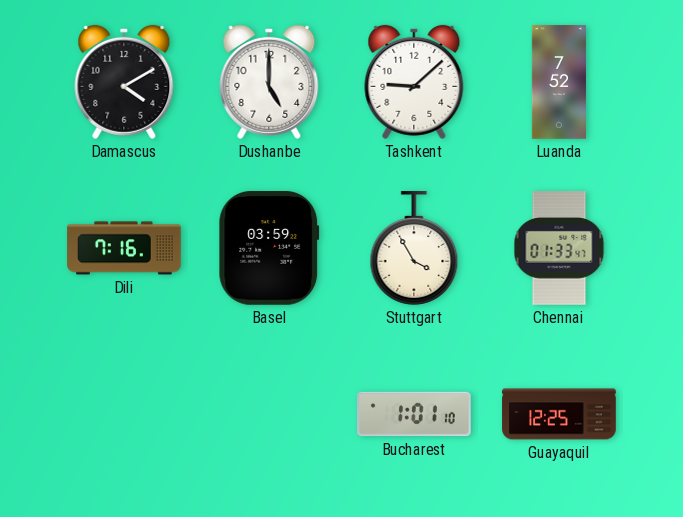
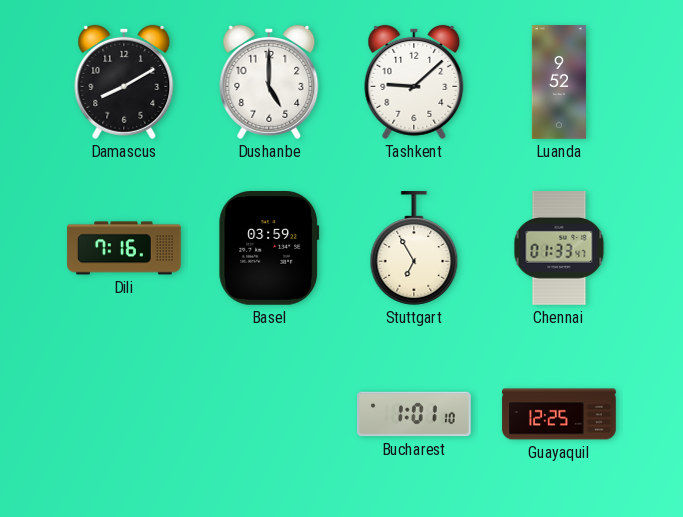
Damascus: 4:10 -> 8:10
Luanda: 7:52 -> 9:52
Stuttgart: 3:55 -> 6:55
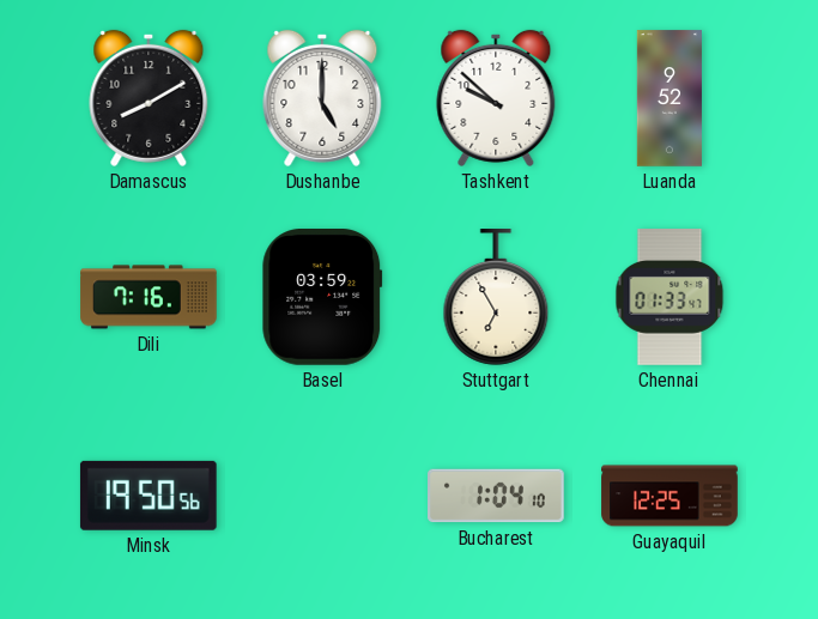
Tashkent: 9:08 -> 9:52
Minsk: none -> 19:50
Bucharest: 1:01 -> 1:04
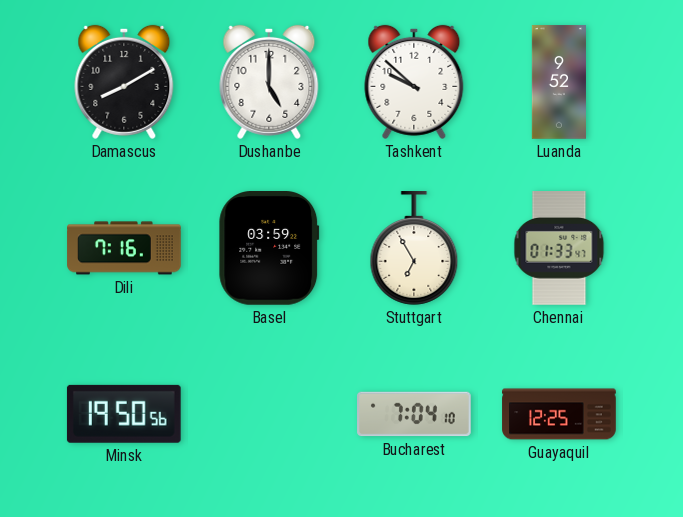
Bucharest: 1:04 -> 7:04
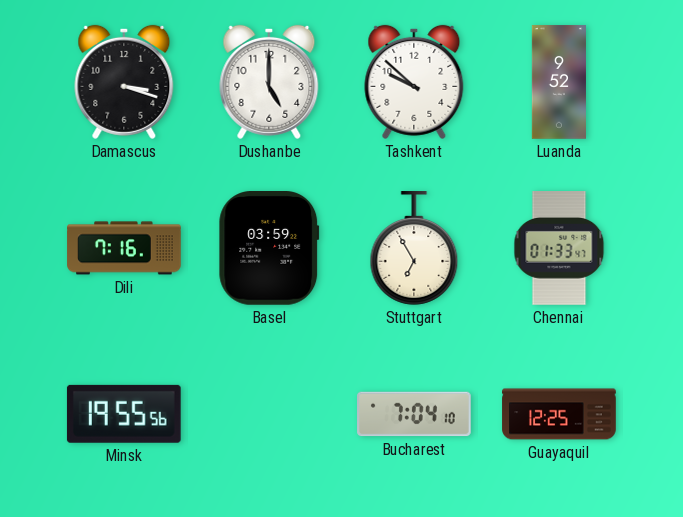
Damascus: 8:10 -> 3:18
Minsk: 19:50 -> 19:55
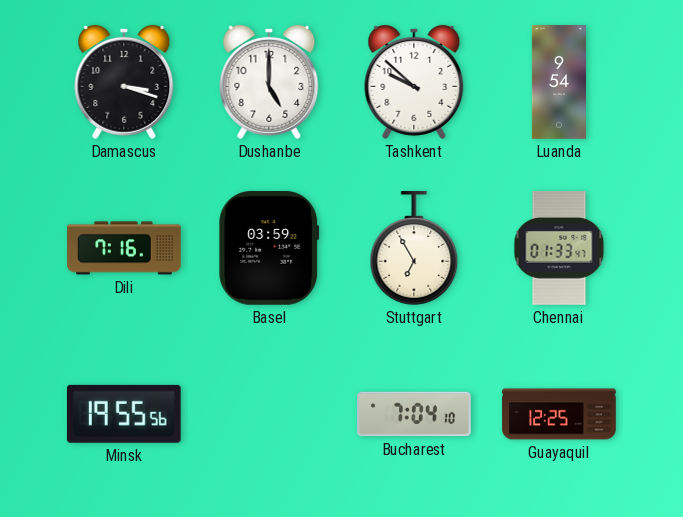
Luanda: 9:52 -> 9:54
